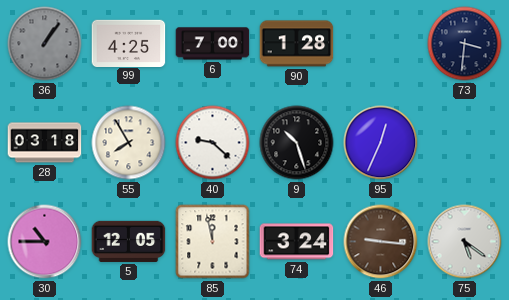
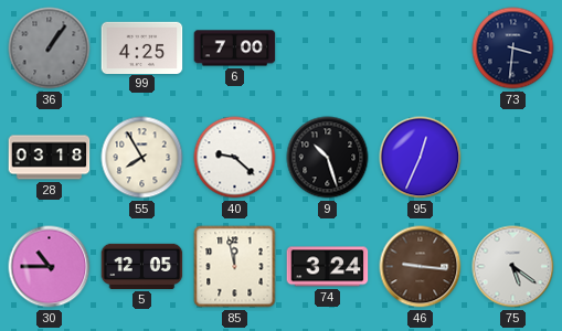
90: 1:28 -> none
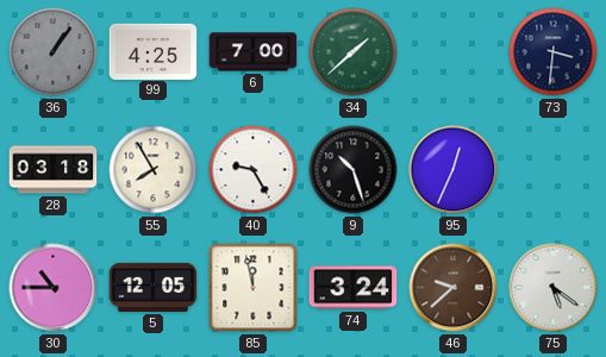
34: none -> 1:38
40: 9:22 -> 9:25
46: 9:16 -> 9:38
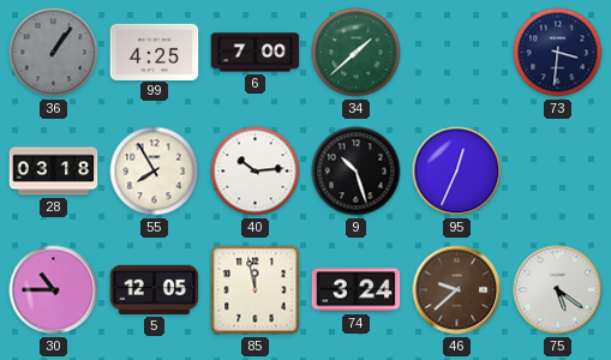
40: 9:25 -> 10:14
